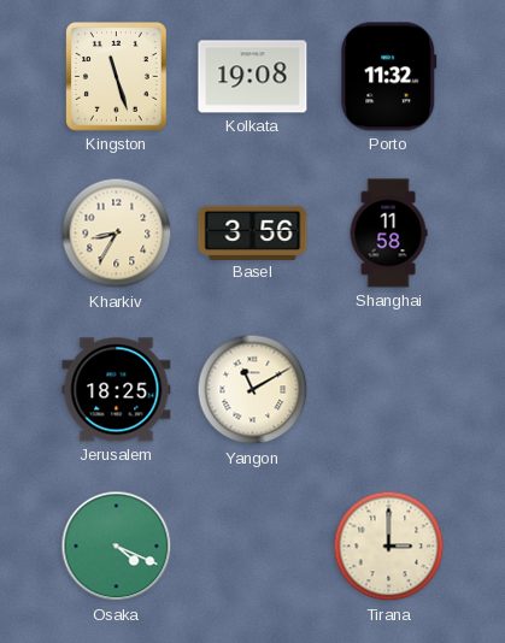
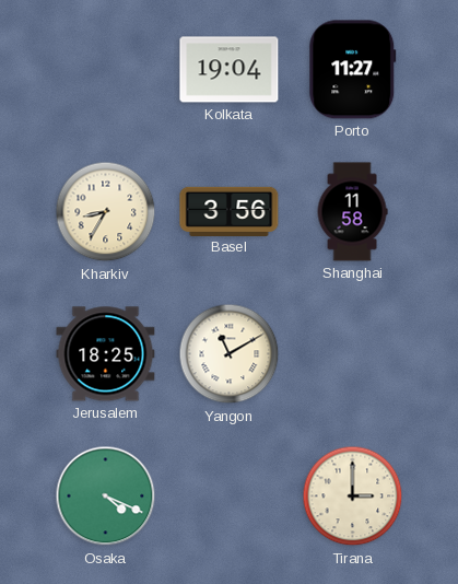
Kingston: 11:27 -> none
Kolkata: 19:08 -> 19:04
Porto: 11:32 -> 11:27
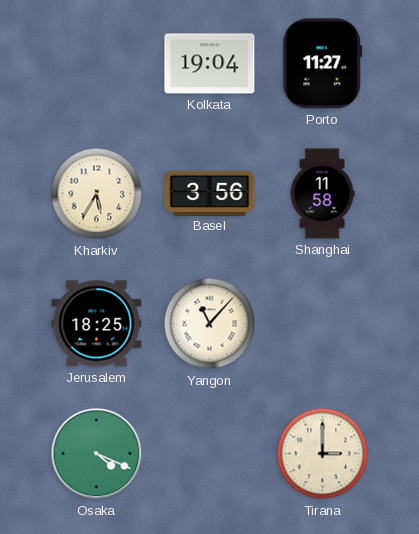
Kharkiv: 8:35 -> 5:35
Yangon: 11:10 -> 11:07
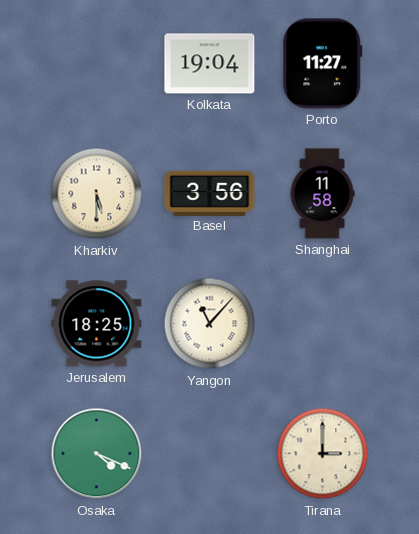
Kharkiv: 5:35 -> 5:30
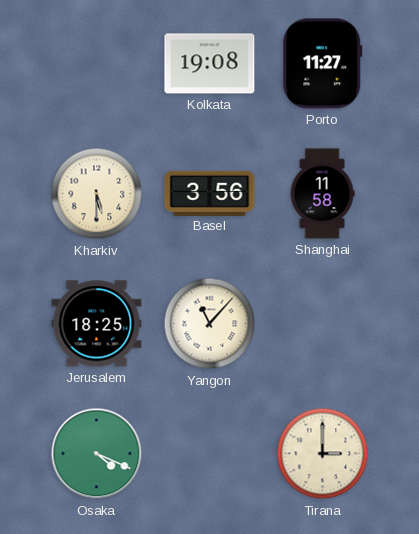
Kolkata: 19:04 -> 19:08
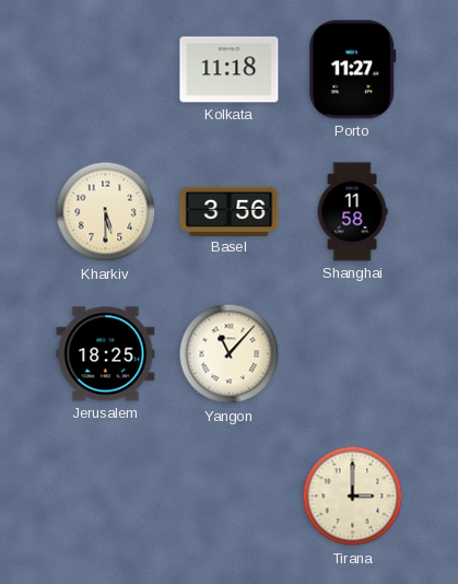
Kolkata: 19:08 -> 11:18
Osaka: 4:19 -> none
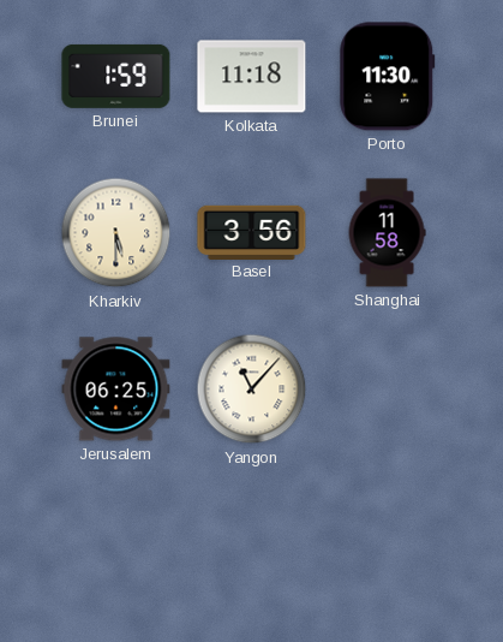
Brunei: none -> 1:59
Porto: 11:27 -> 11:30
Jerusalem: 18:25 -> 06:25
Tirana: 3:00 -> none
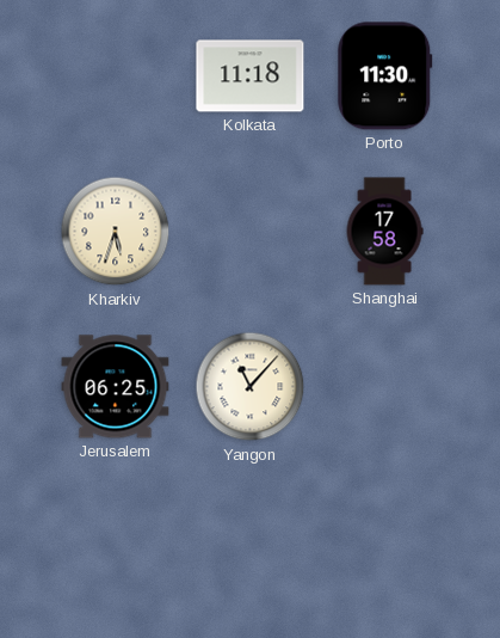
Brunei: 1:59 -> none
Kharkiv: 5:30 -> 5:33
Basel: 3:56 -> none
Shanghai: 11:58 -> 17:58
